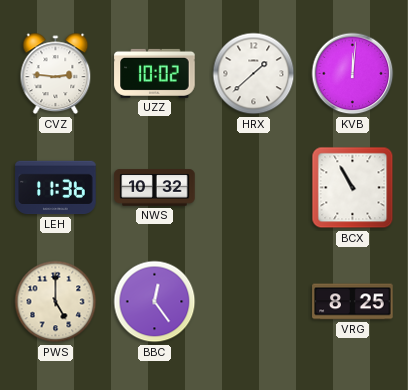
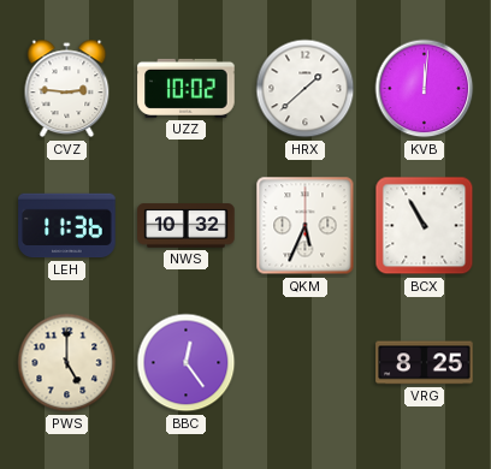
QKM: none -> 5:34
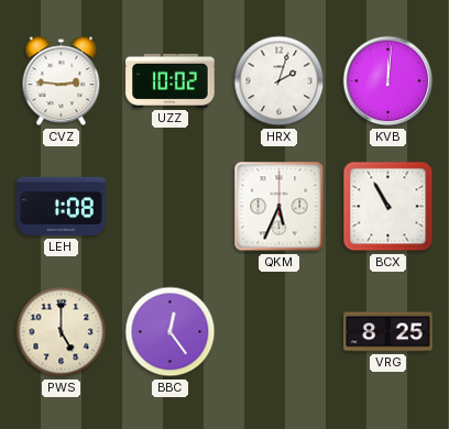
HRX: 1:38 -> 2:03
LEH: 11:36 -> 1:08
NWS: 10:32 -> none
